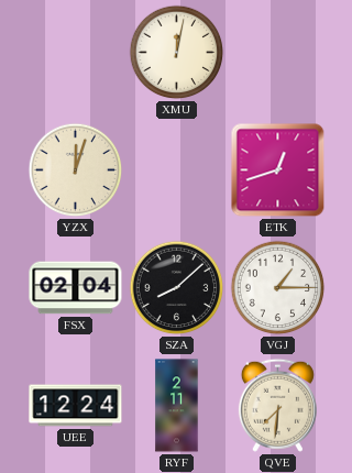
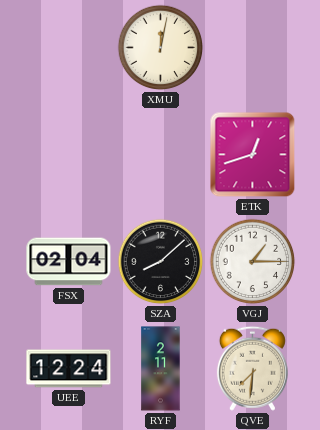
YZX: 12:03 -> none
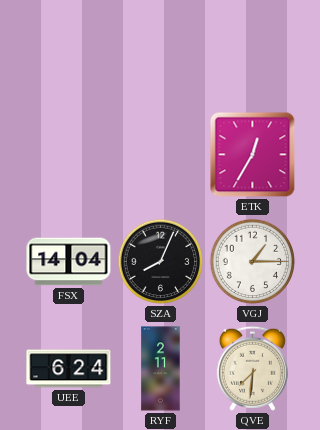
XMU: 12:02 -> none
ETK: 12:42 -> 12:35
FSX: 02:04 -> 14:04
SZA: 8:08 -> 8:04
UEE: 12:24 -> 6:24
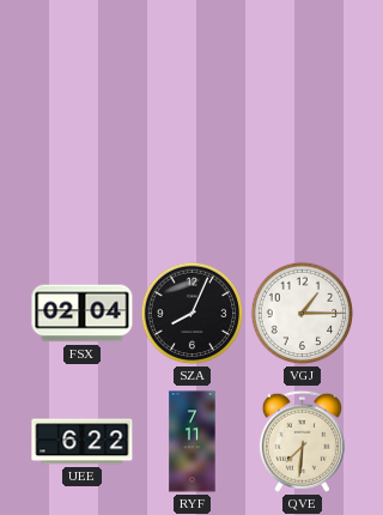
ETK: 12:35 -> none
FSX: 14:04 -> 02:04
UEE: 6:24 -> 6:22
RYF: 2:11 -> 7:11
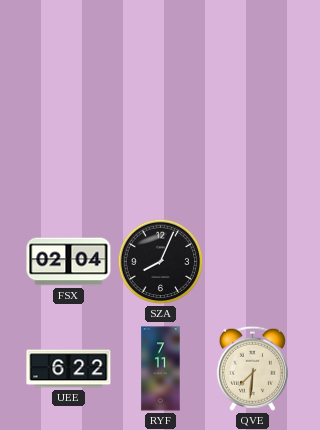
VGJ: 1:15 -> none
